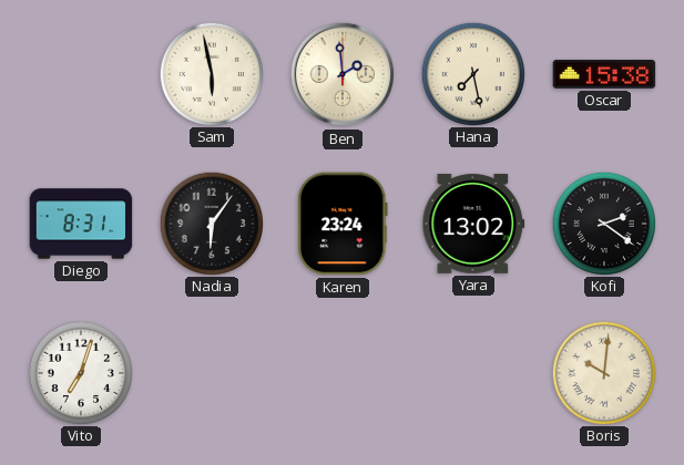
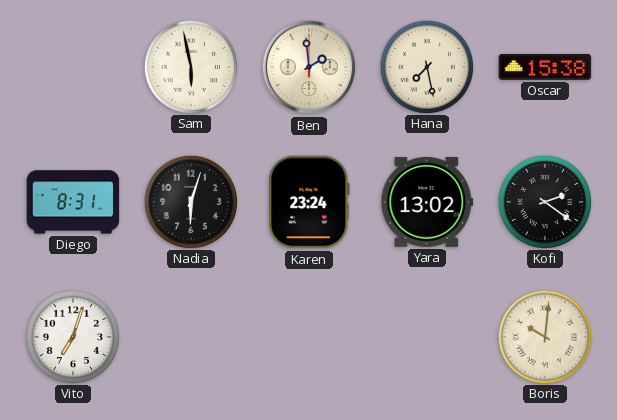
Nadia: 6:06 -> 6:03
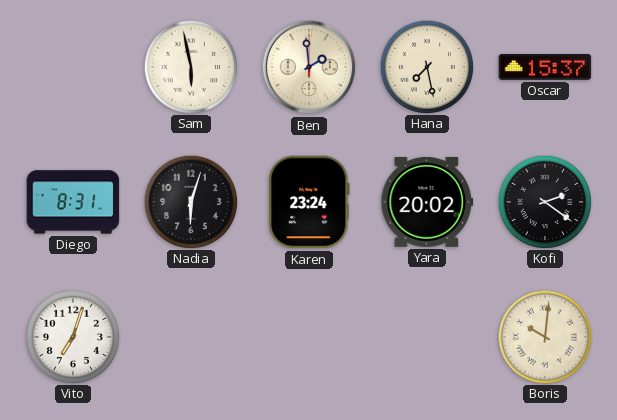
Oscar: 15:38 -> 15:37
Yara: 13:02 -> 20:02
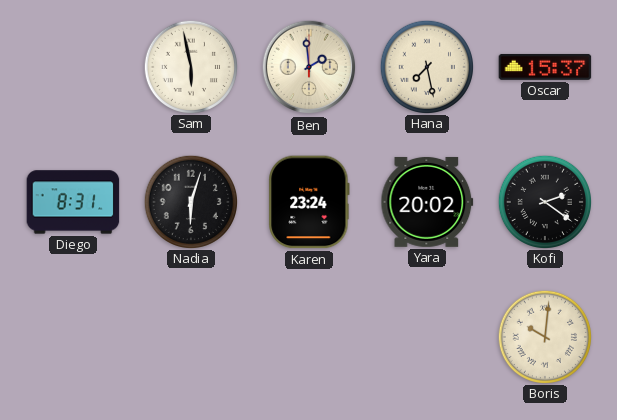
Vito: 7:03 -> none
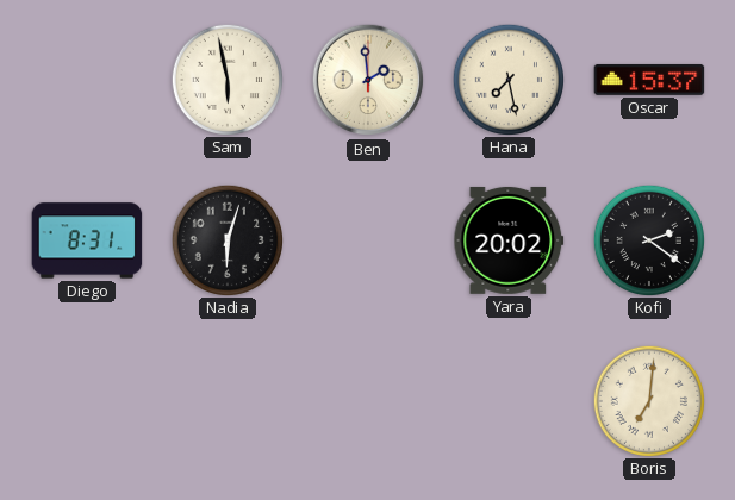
Karen: 23:24 -> none
Boris: 10:01 -> 7:01
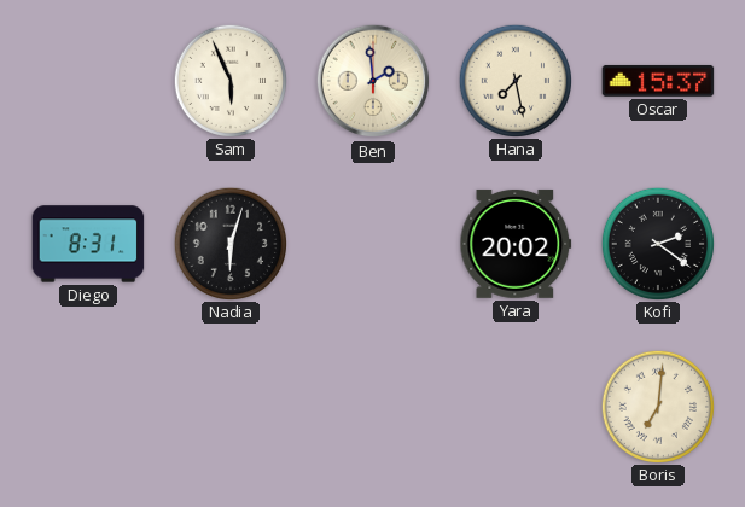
Sam: 5:58 -> 5:56
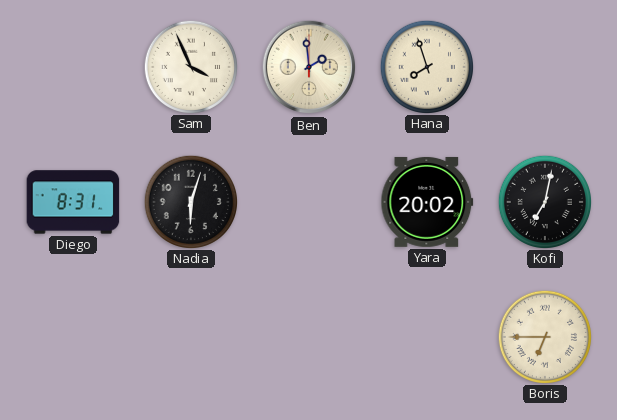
Sam: 5:56 -> 3:56
Hana: 7:28 -> 7:57
Oscar: 15:37 -> none
Kofi: 2:21 -> 7:02
Boris: 7:01 -> 6:45
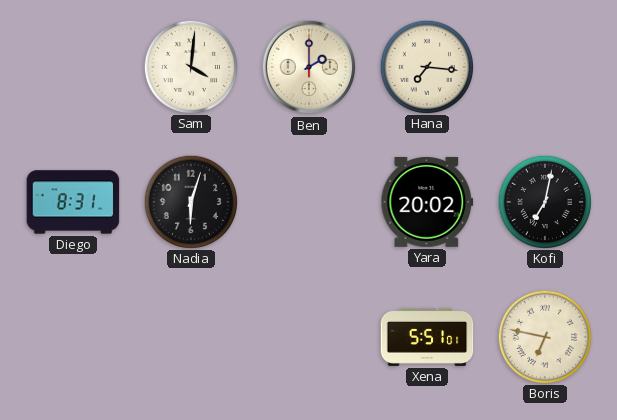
Sam: 3:56 -> 4:01
Ben: 1:59 -> 2:00
Hana: 7:57 -> 7:16
Xena: none -> 5:51
Boris: 6:45 -> 6:47
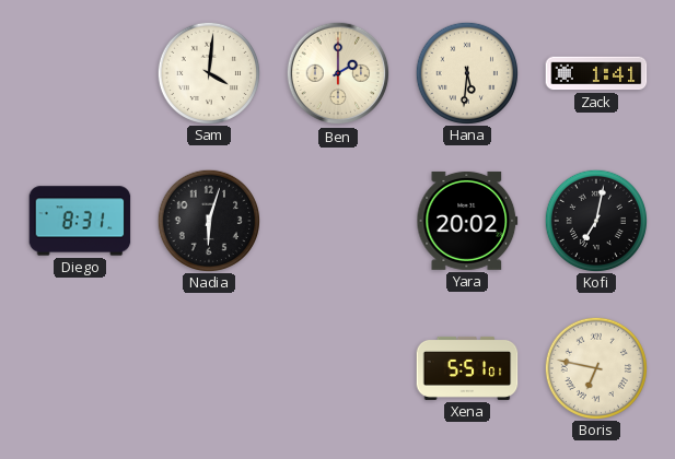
Hana: 7:16 -> 5:31
Zack: none -> 1:41
